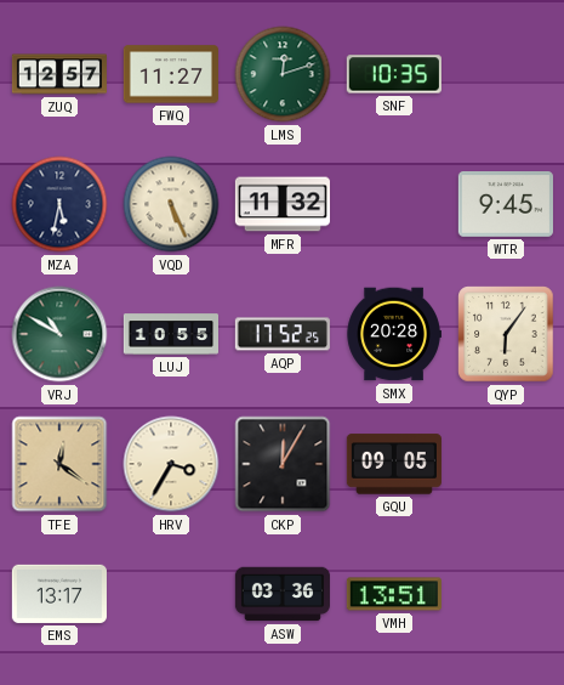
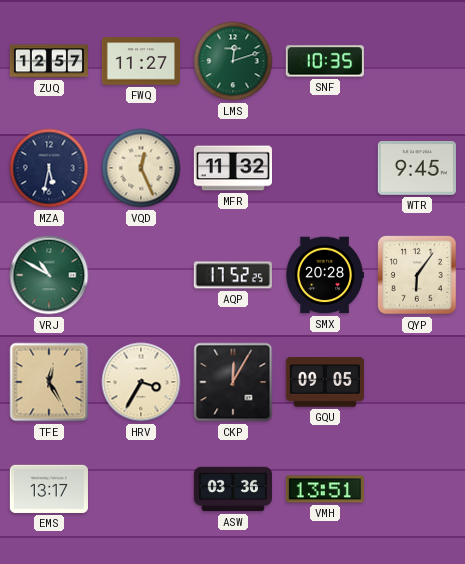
VQD: 5:26 -> 12:26
LUJ: 10:55 -> none
TFE: 12:21 -> 12:25
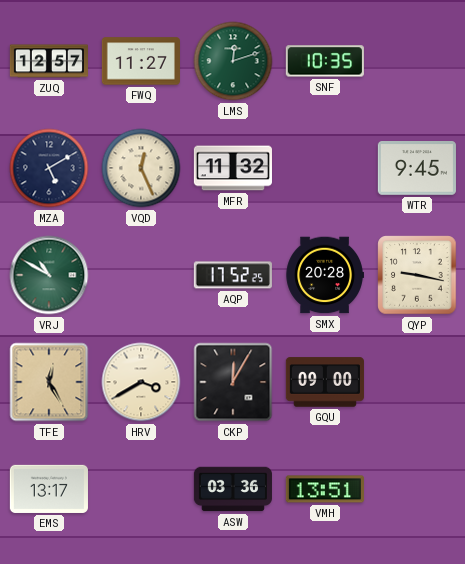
MZA: 5:32 -> 5:10
QYP: 6:06 -> 9:17
HRV: 3:35 -> 3:40
GQU: 09:05 -> 09:00
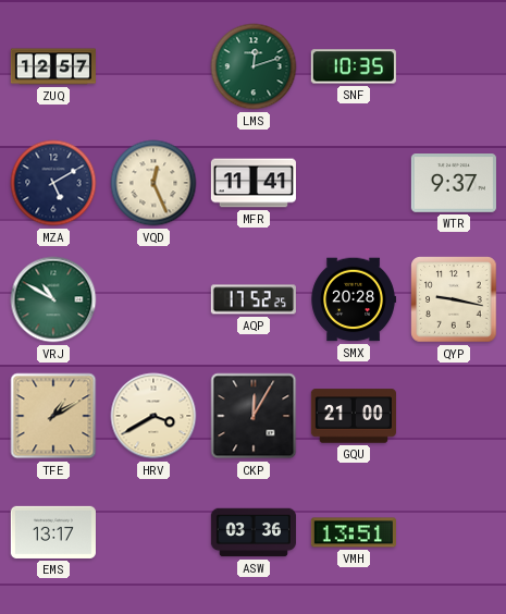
FWQ: 11:27 -> none
MFR: 11:32 -> 11:41
WTR: 9:45 -> 9:37
TFE: 12:25 -> 1:10
GQU: 09:00 -> 21:00
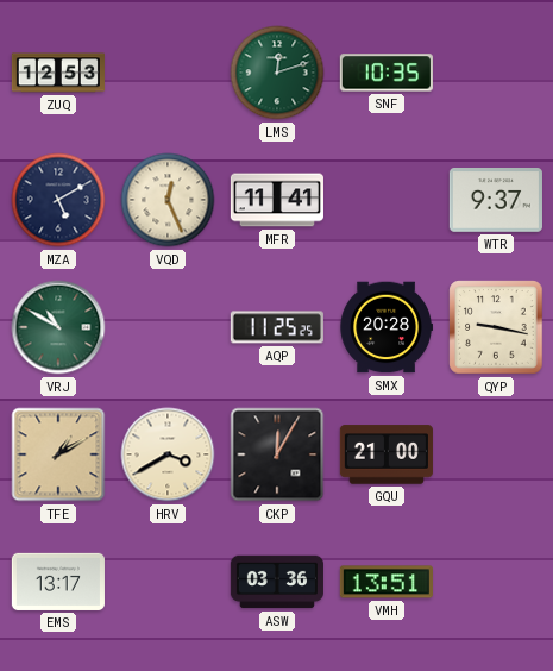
ZUQ: 12:57 -> 12:53
AQP: 17:52 -> 11:25
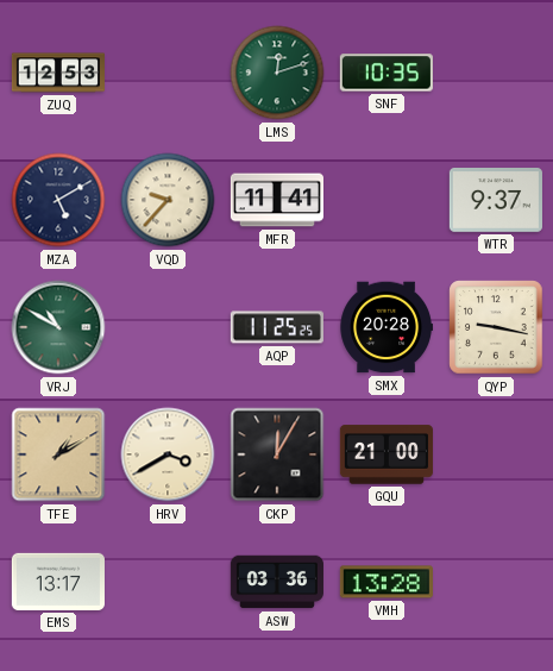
VQD: 12:26 -> 9:37
VMH: 13:51 -> 13:28
